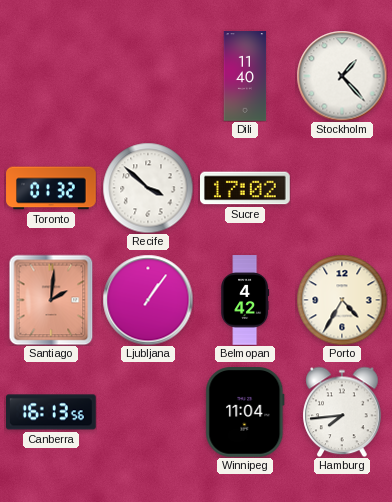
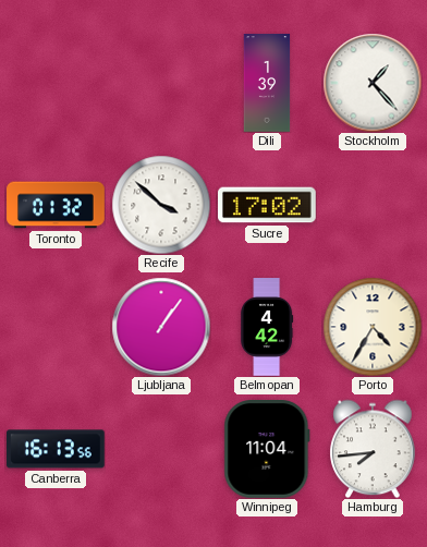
Dili: 11:40 -> 1:39
Santiago: 2:01 -> none
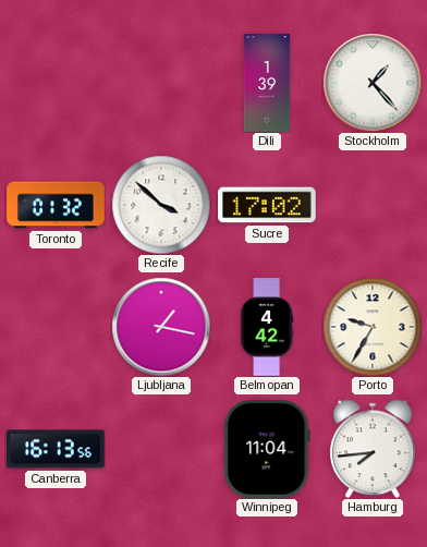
Ljubljana: 1:06 -> 1:17
Porto: 4:35 -> 9:35
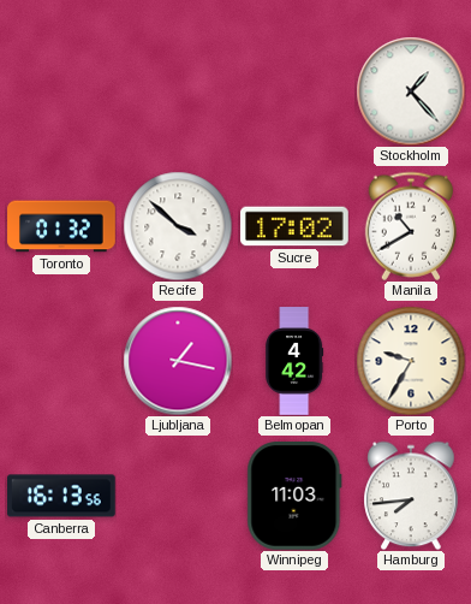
Dili: 1:39 -> none
Manila: none -> 10:40
Winnipeg: 11:04 -> 11:03
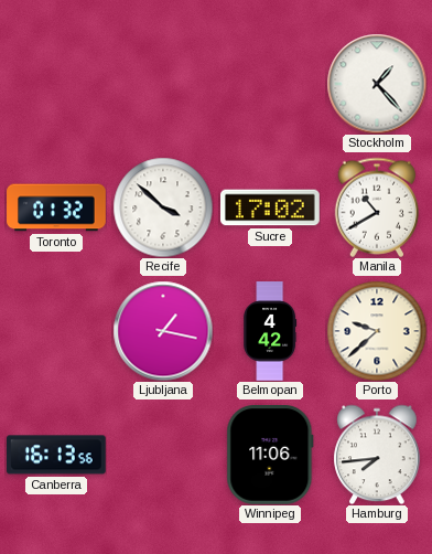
Porto: 9:35 -> 9:38
Winnipeg: 11:03 -> 11:06
